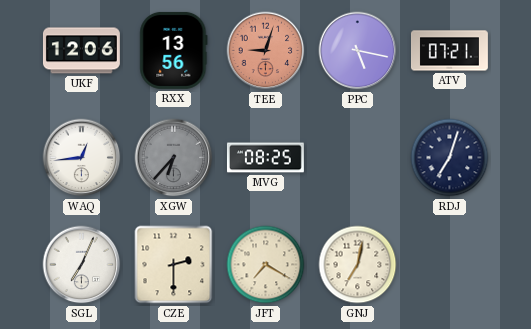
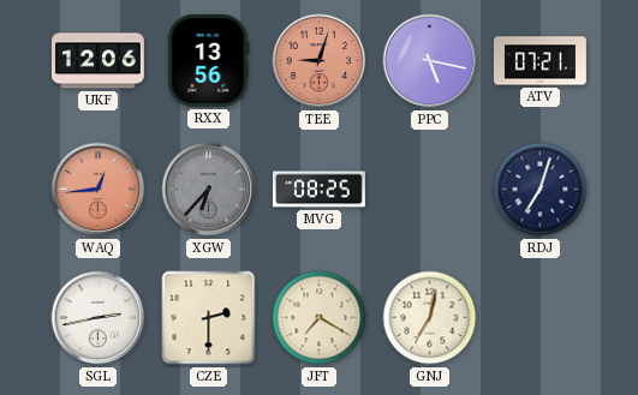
WAQ dial: white -> salmon
SGL: 7:04 -> 2:43
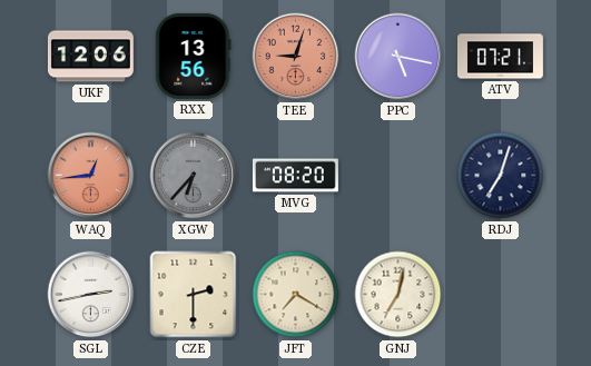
MVG: 08:25 -> 08:20
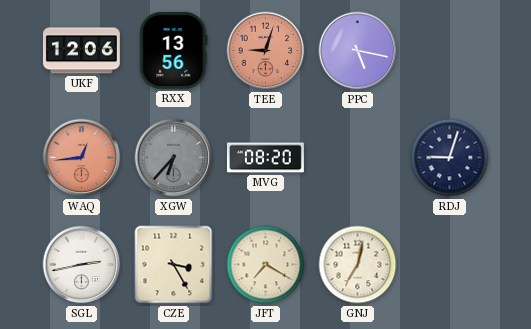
ATV: 07:21 -> none
RDJ: 7:03 -> 9:03
CZE: 2:30 -> 3:25
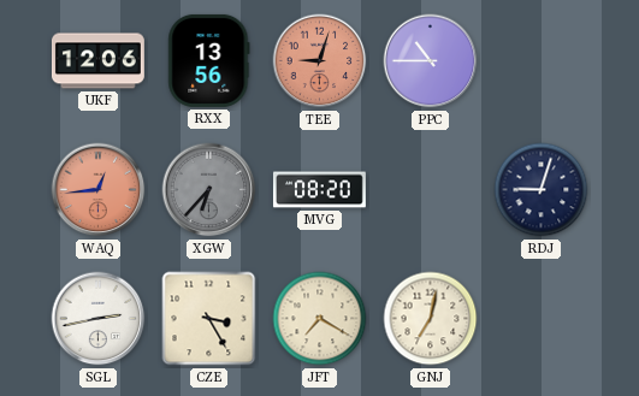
PPC: 5:17 -> 10:45
